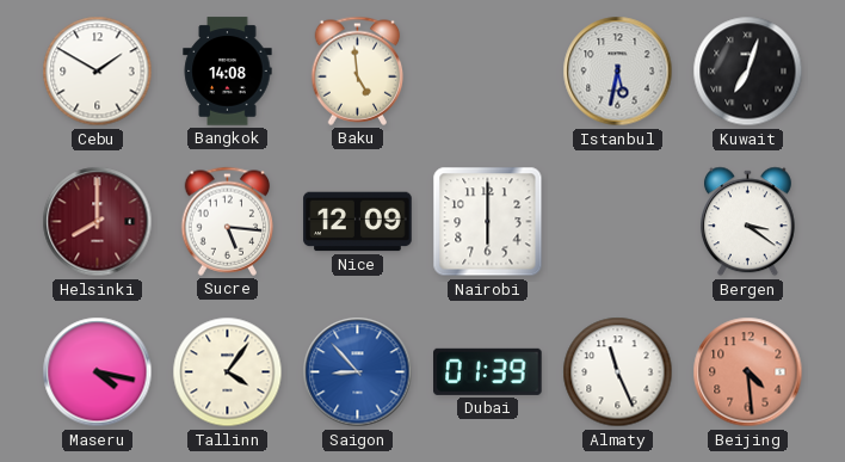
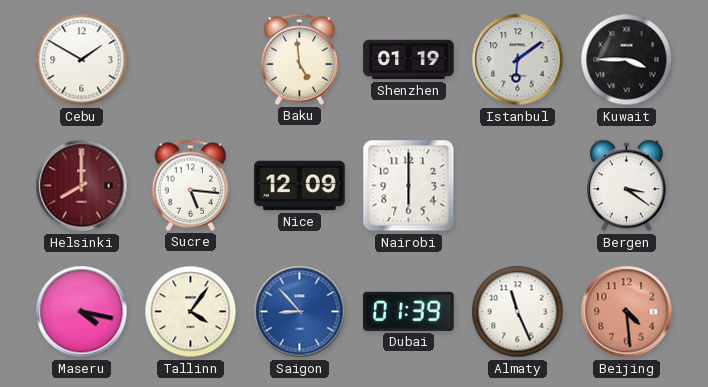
Bangkok: 14:08 -> none
Shenzhen: none -> 01:19
Istanbul: 5:32 -> 6:09
Kuwait: 7:03 -> 3:45
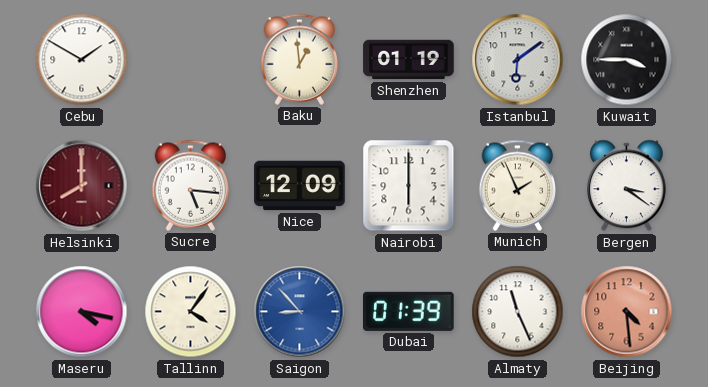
Baku: 4:59 -> 12:59
Munich: none -> 1:56
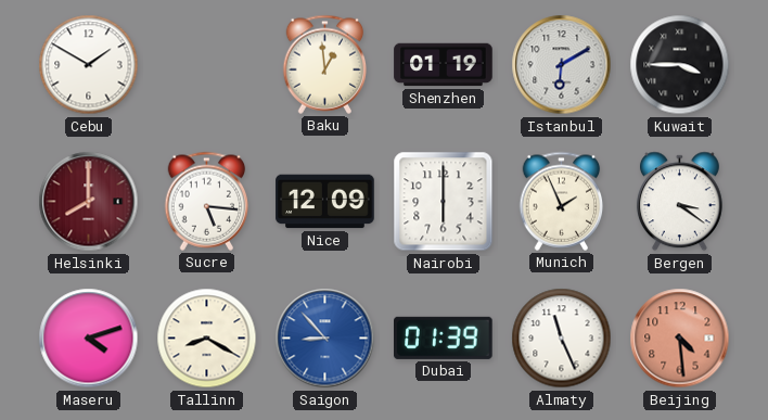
Istanbul: 6:09 -> 6:10
Maseru: 4:17 -> 4:12
Tallinn: 4:06 -> 8:20
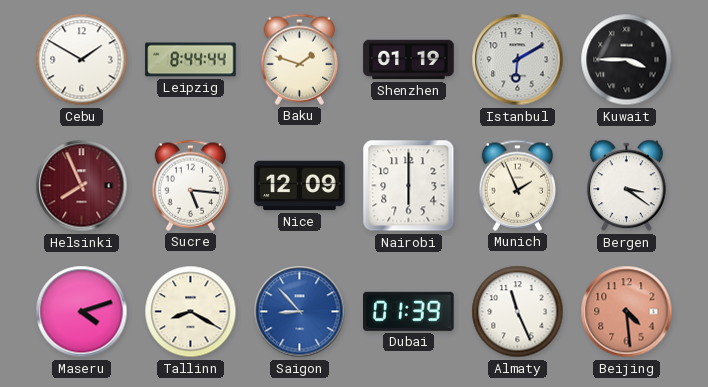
Leipzig: none -> 8:44
Baku: 12:59 -> 1:48
Helsinki: 8:00 -> 7:56
